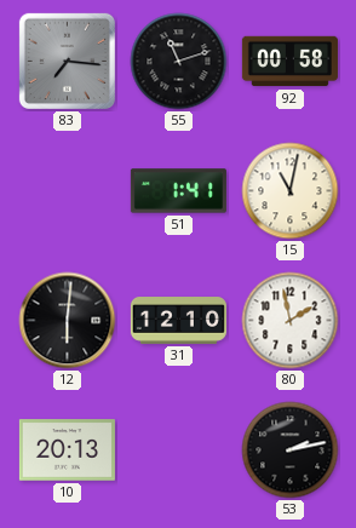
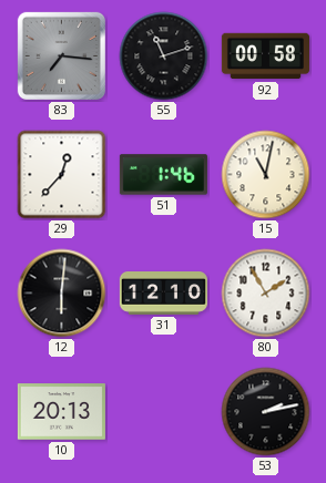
29: none -> 12:37
51: 1:41 -> 1:46
80: 1:58 -> 1:55
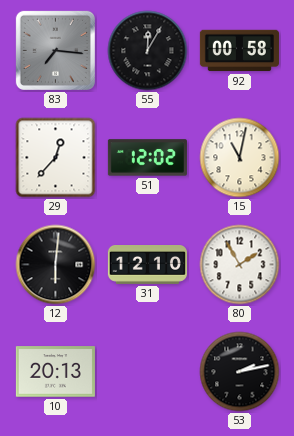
55: 11:12 -> 12:05
51: 1:46 -> 12:02
